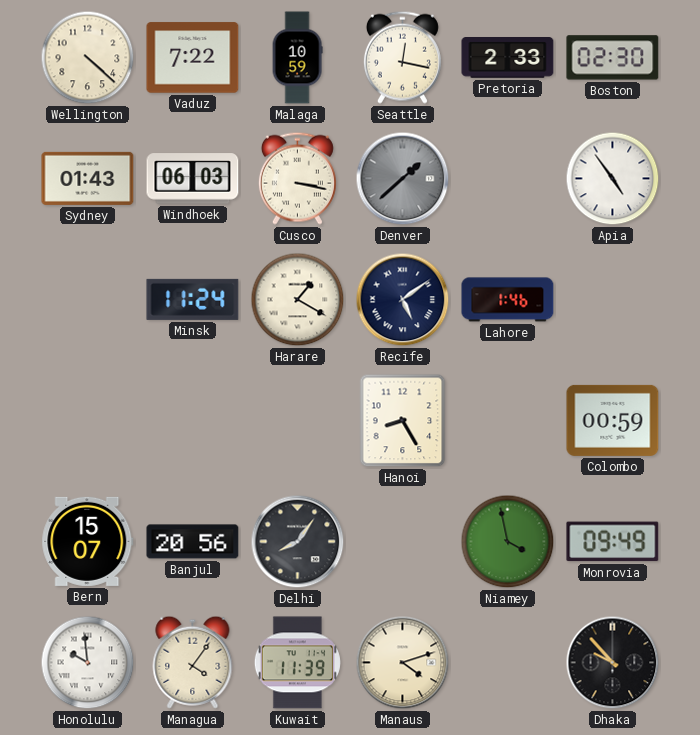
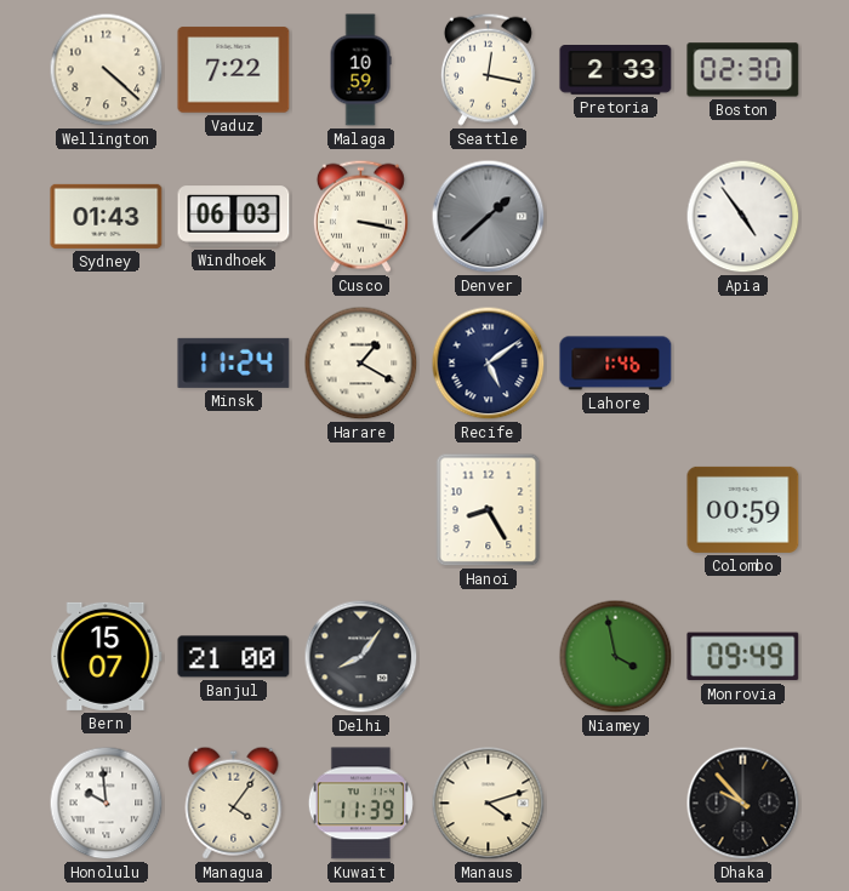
Banjul: 20:56 -> 21:00
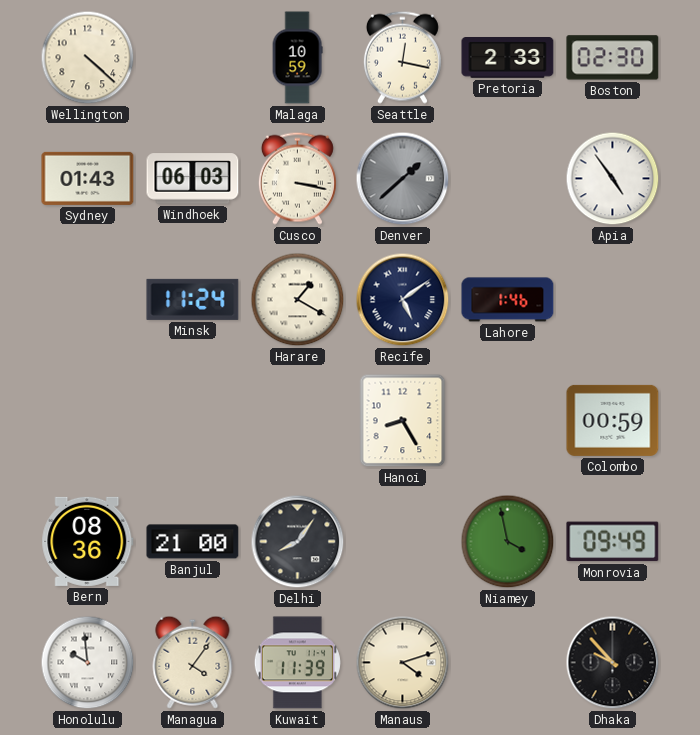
Vaduz: 7:22 -> none
Bern: 15:07 -> 08:36
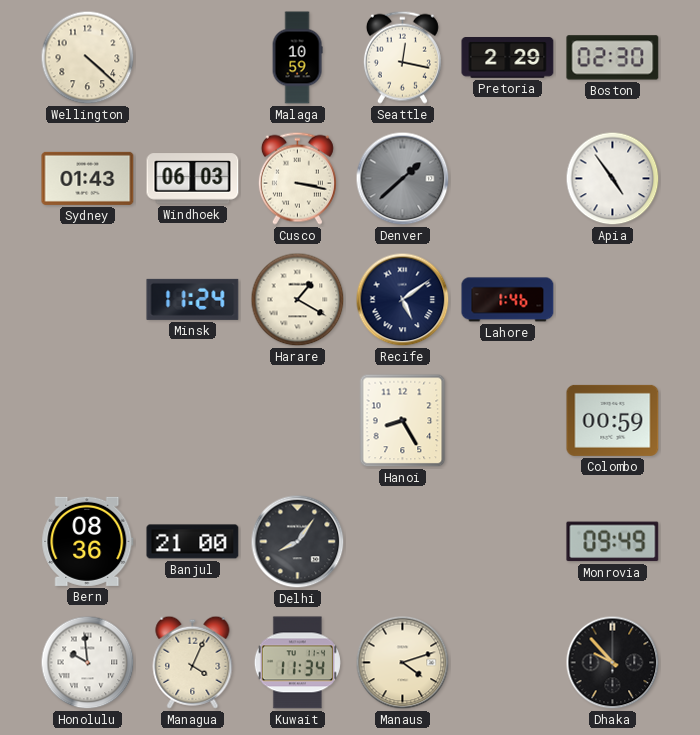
Pretoria: 2:33 -> 2:29
Niamey: 3:58 -> none
Managua: 4:06 -> 4:04
Kuwait: 11:39 -> 11:34
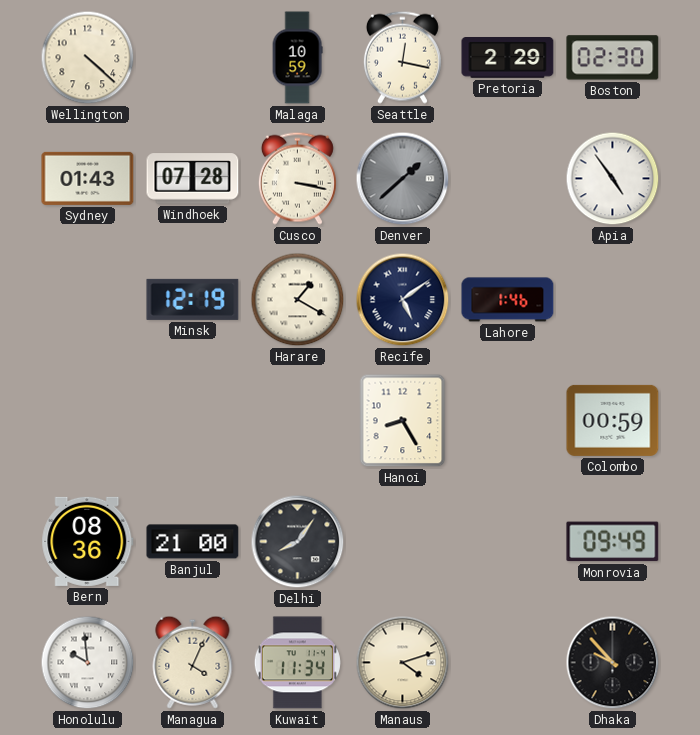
Windhoek: 06:03 -> 07:28
Minsk: 11:24 -> 12:19
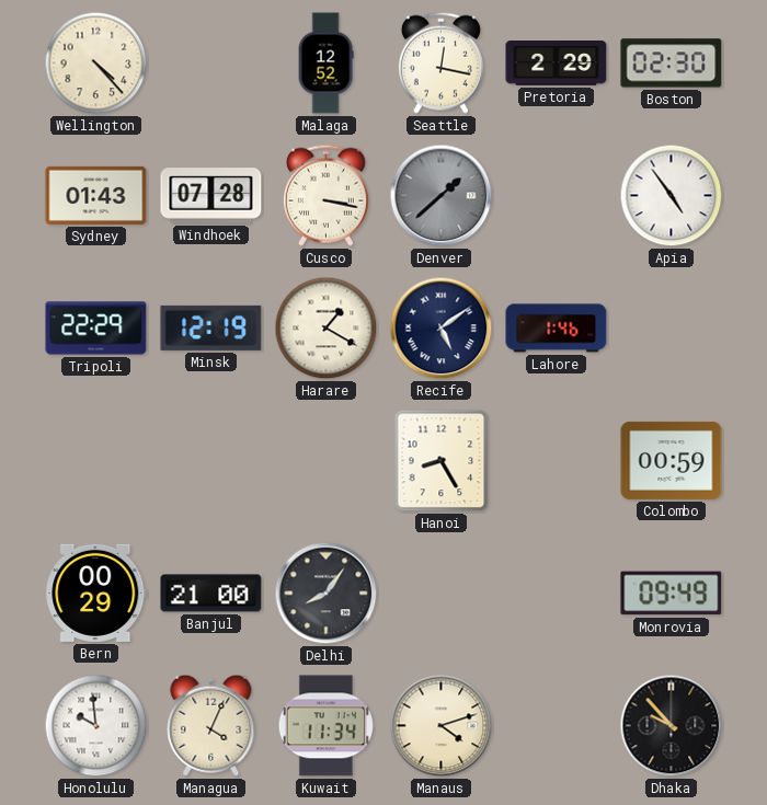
Wellington: 4:22 -> 4:23
Malaga: 10:59 -> 12:52
Tripoli: none -> 22:29
Bern: 08:36 -> 00:29
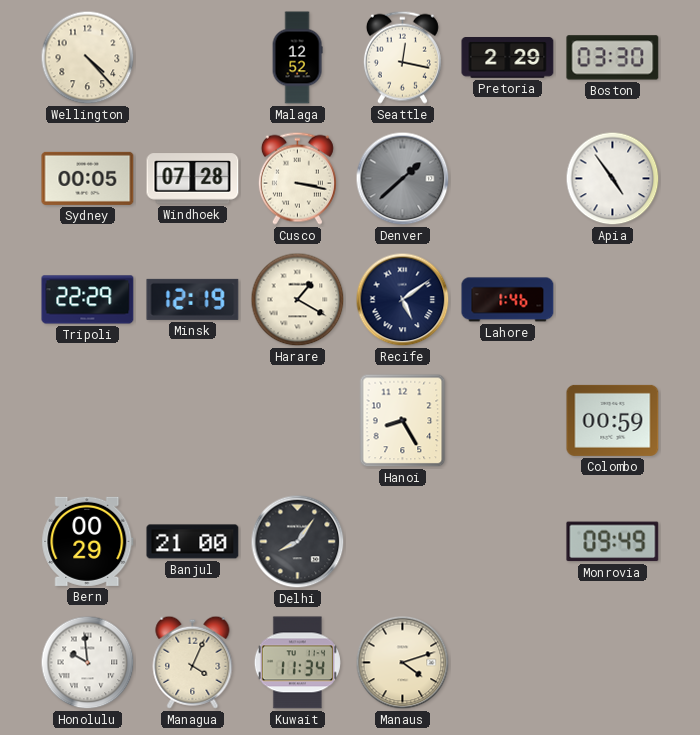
Boston: 02:30 -> 03:30
Sydney: 01:43 -> 00:05
Dhaka: 9:53 -> none
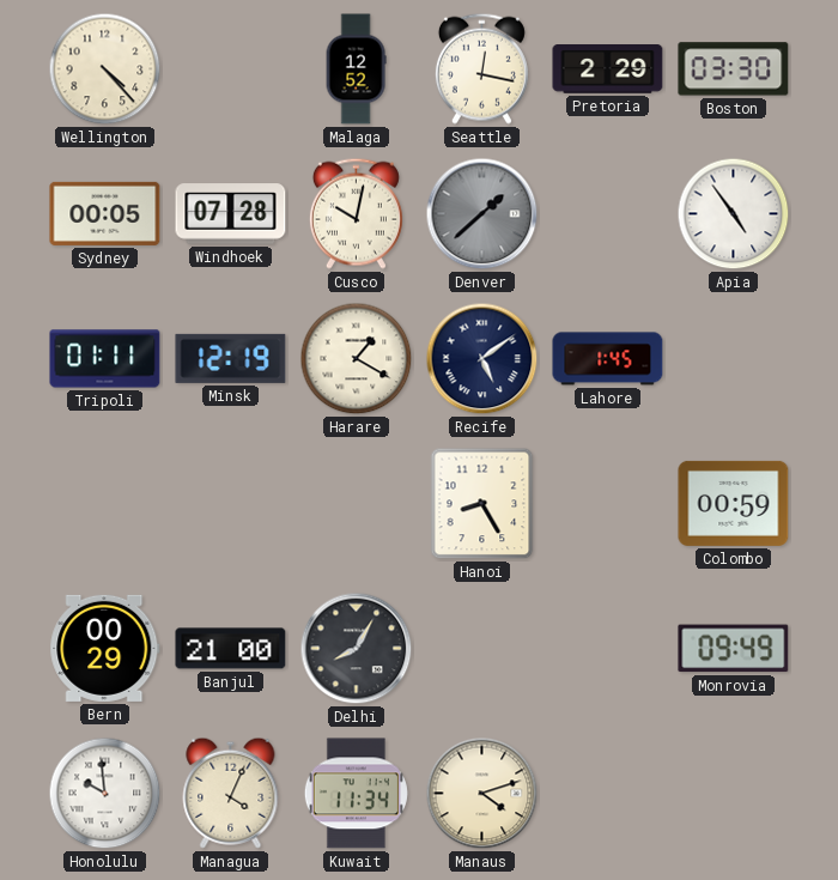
Cusco: 3:17 -> 10:02
Tripoli: 22:29 -> 01:11
Lahore: 1:46 -> 1:45
Delhi: 8:06 -> 8:05
